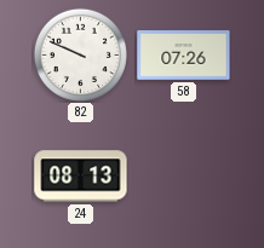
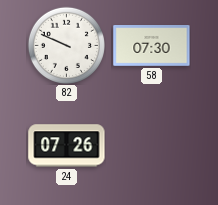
58: 07:26 -> 07:30
24: 08:13 -> 07:26
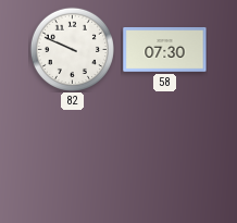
24: 07:26 -> none
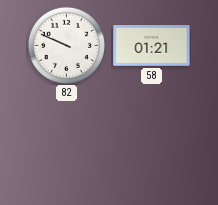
58: 07:30 -> 01:21
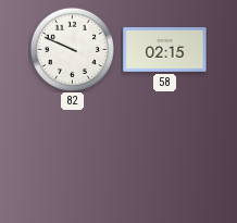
58: 01:21 -> 02:15
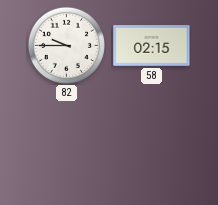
82: 9:49 -> 9:45
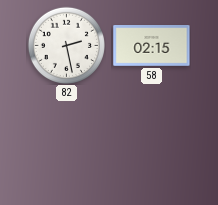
82: 9:45 -> 2:28
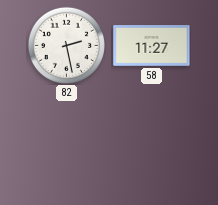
58: 02:15 -> 11:27
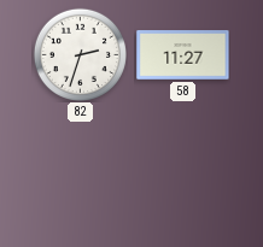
82: 2:28 -> 2:33
